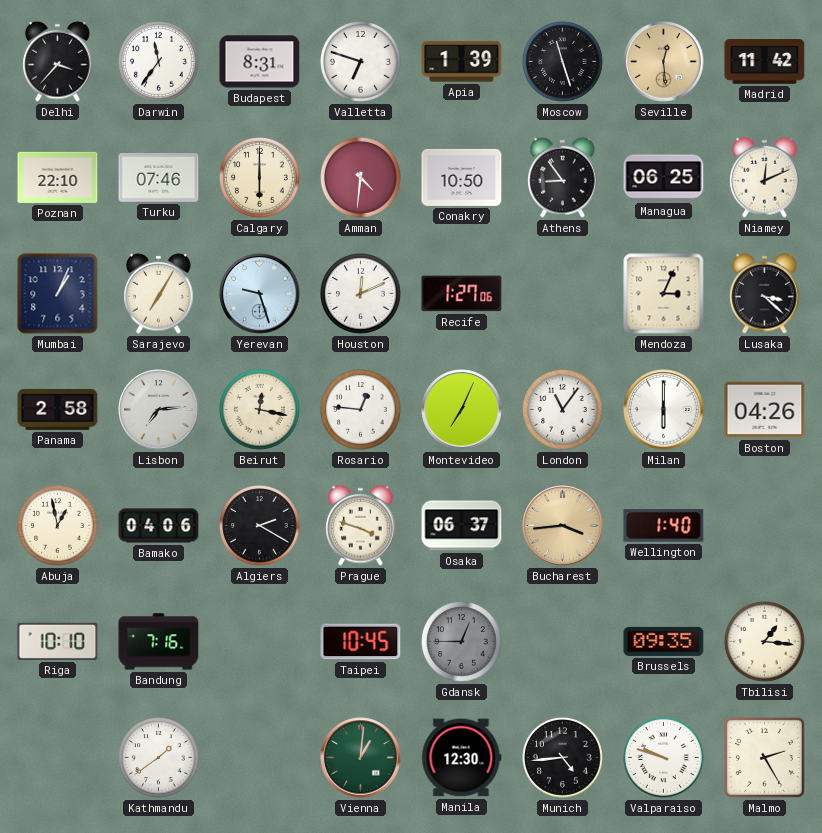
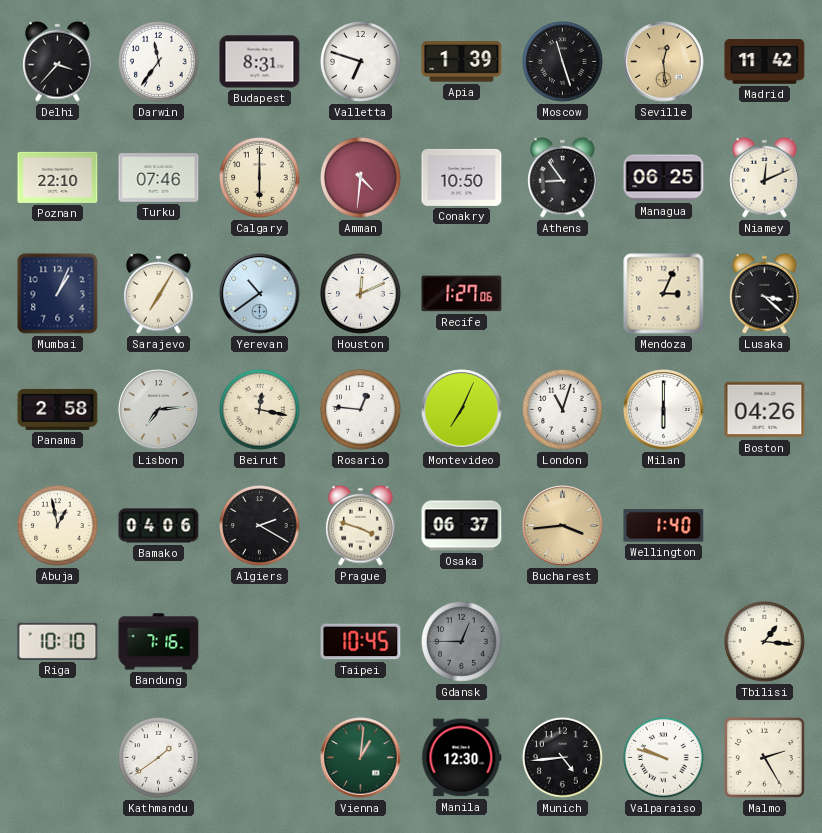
Yerevan: 9:27 -> 10:39
London: 11:06 -> 11:03
Brussels: 09:35 -> none
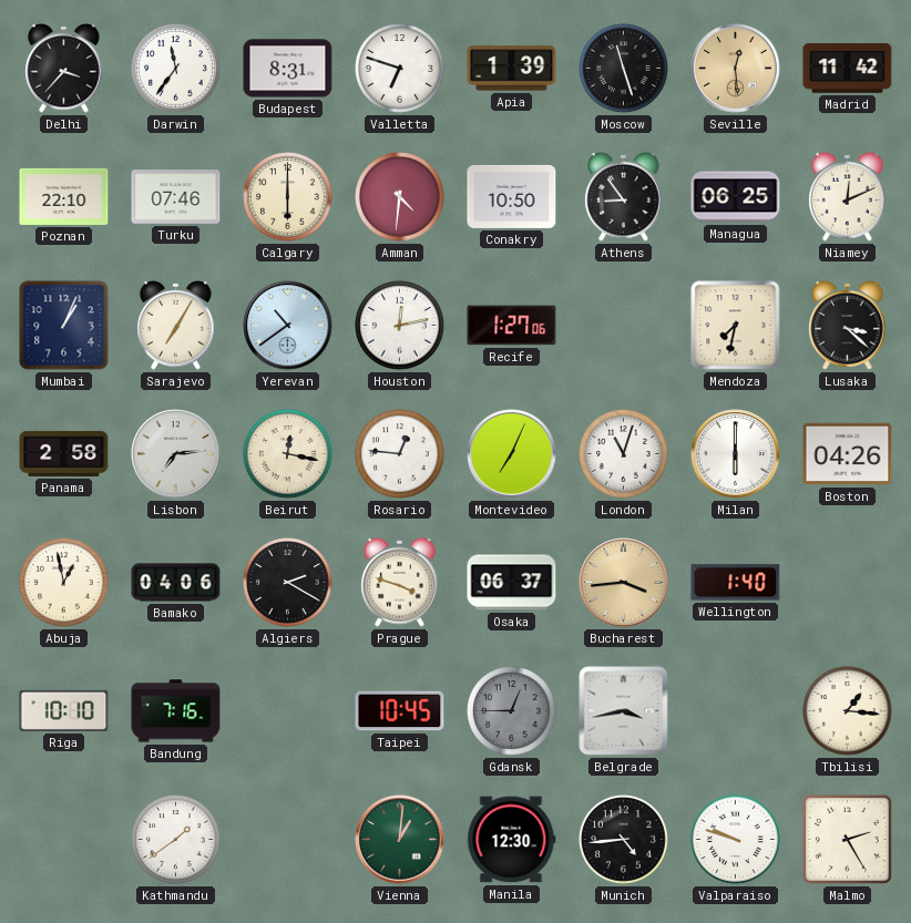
Houston: 12:11 -> 12:13
Mendoza: 3:04 -> 7:32
Belgrade: none -> 3:43
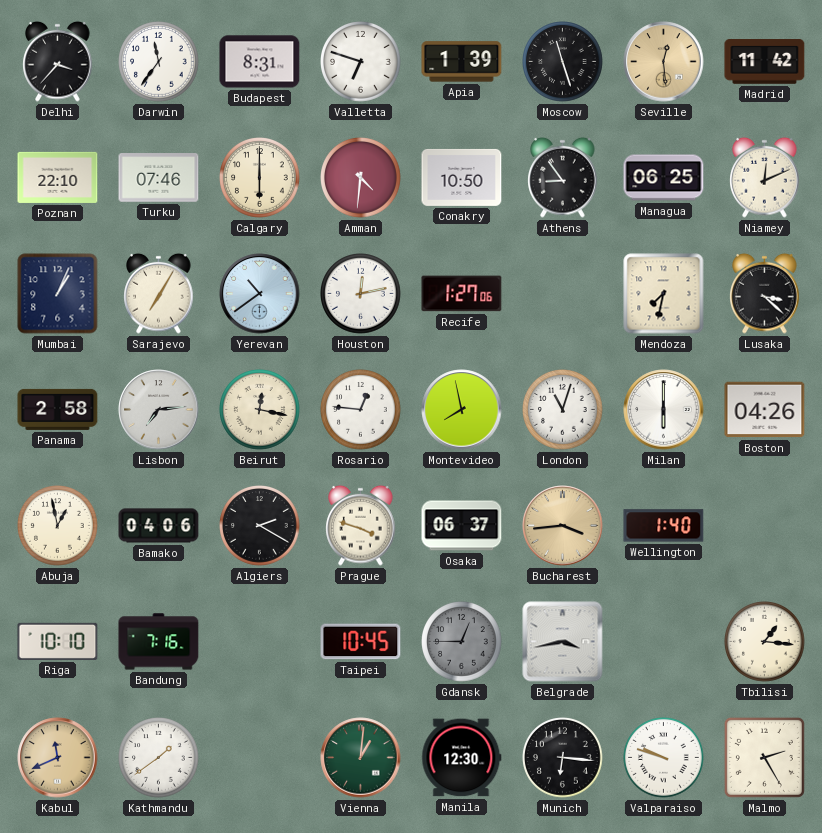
Montevideo: 7:04 -> 7:58
Kabul: none -> 11:41
Munich: 4:44 -> 6:16
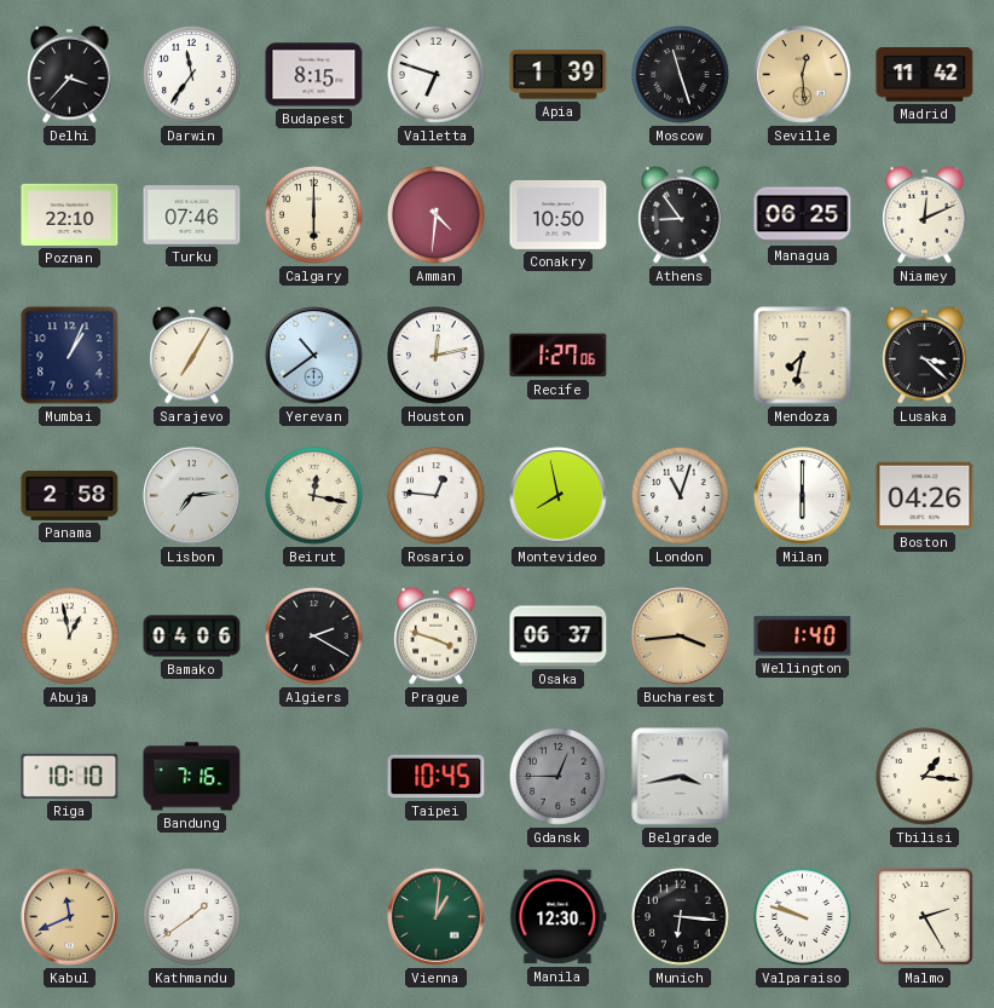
Budapest: 8:31 -> 8:15
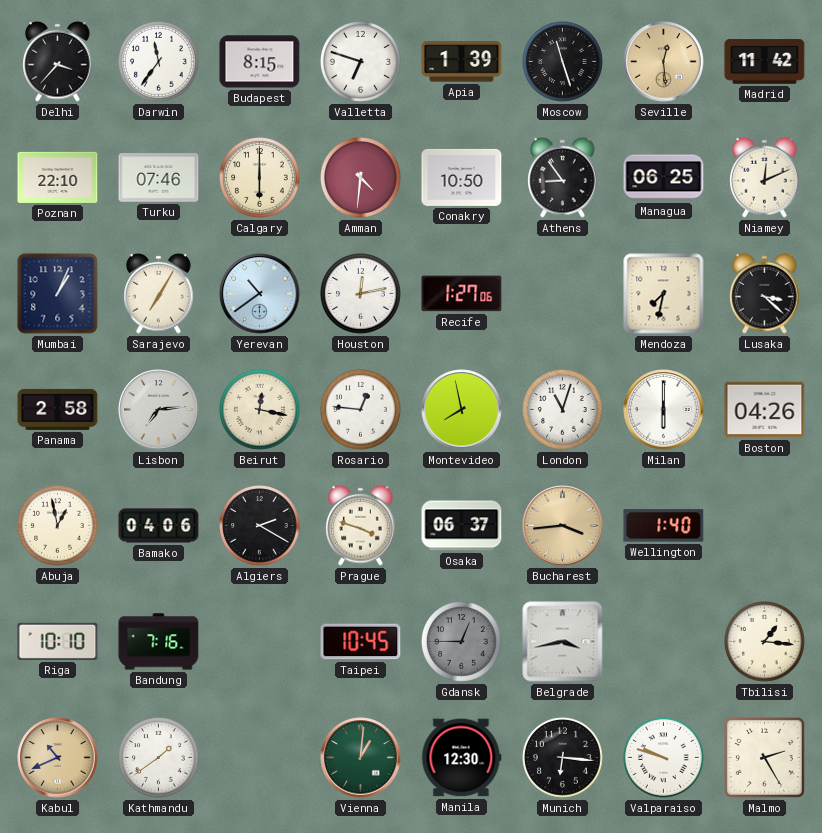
Kabul: 11:41 -> 10:41
